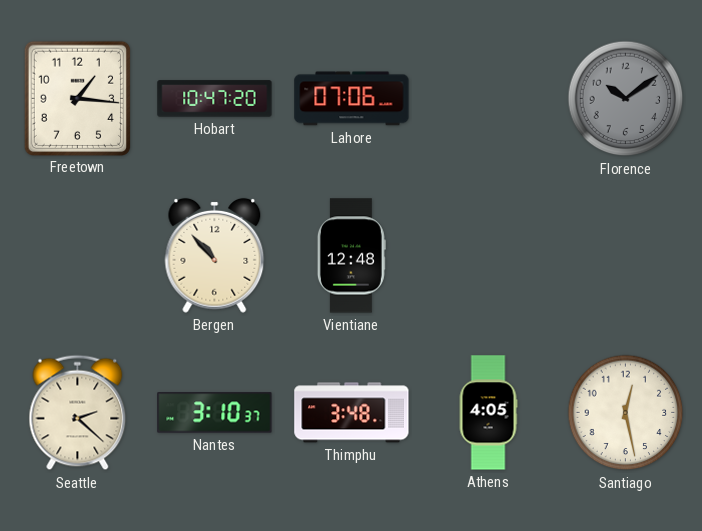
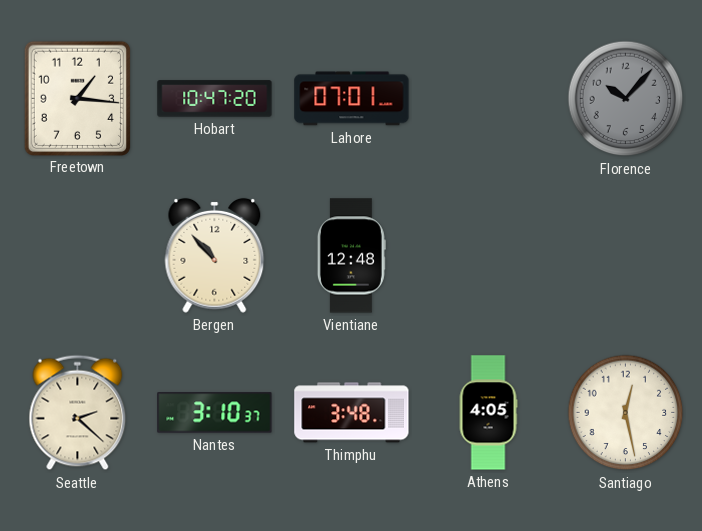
Lahore: 07:06 -> 07:01
Florence: 10:09 -> 10:07
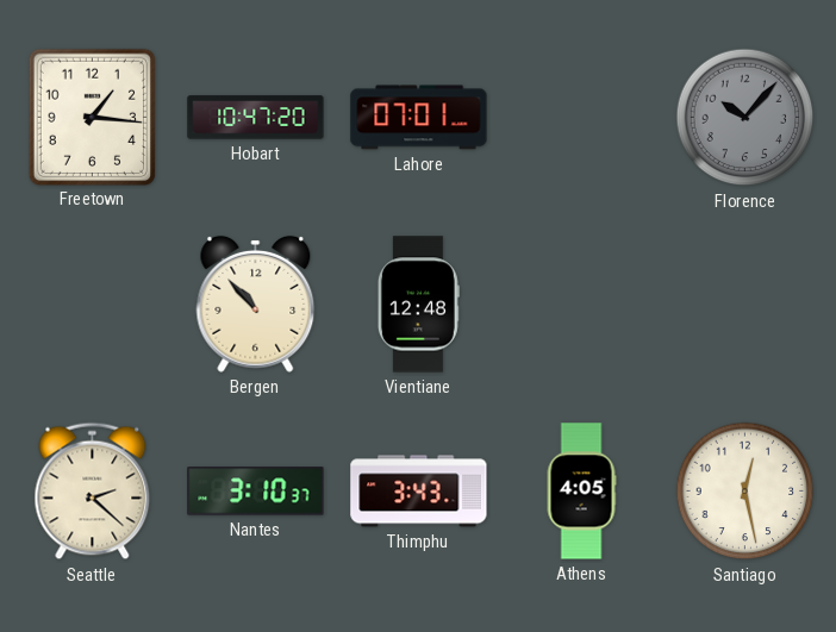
Thimphu: 3:48 -> 3:43
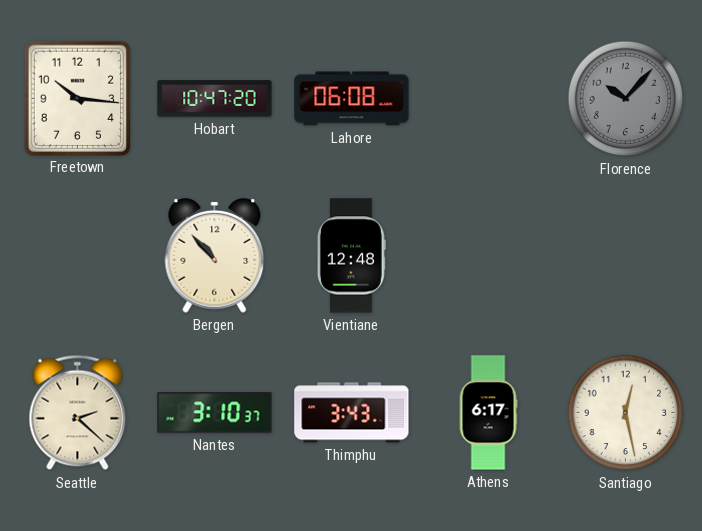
Freetown: 1:16 -> 10:16
Lahore: 07:01 -> 06:08
Athens: 4:05 -> 6:17
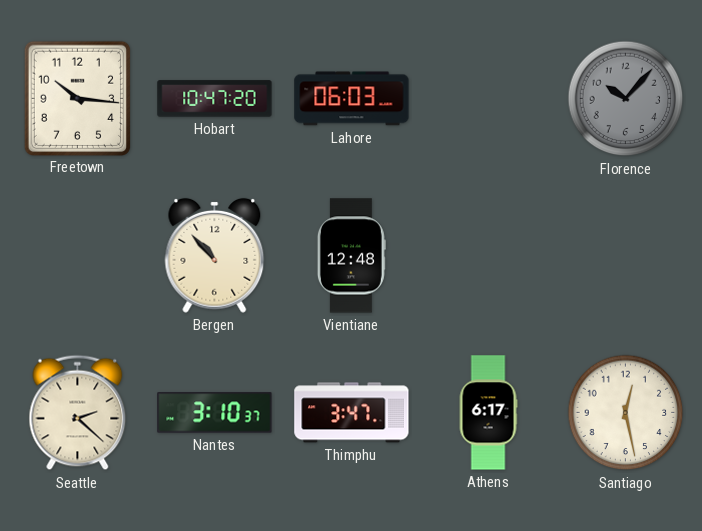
Lahore: 06:08 -> 06:03
Thimphu: 3:43 -> 3:47
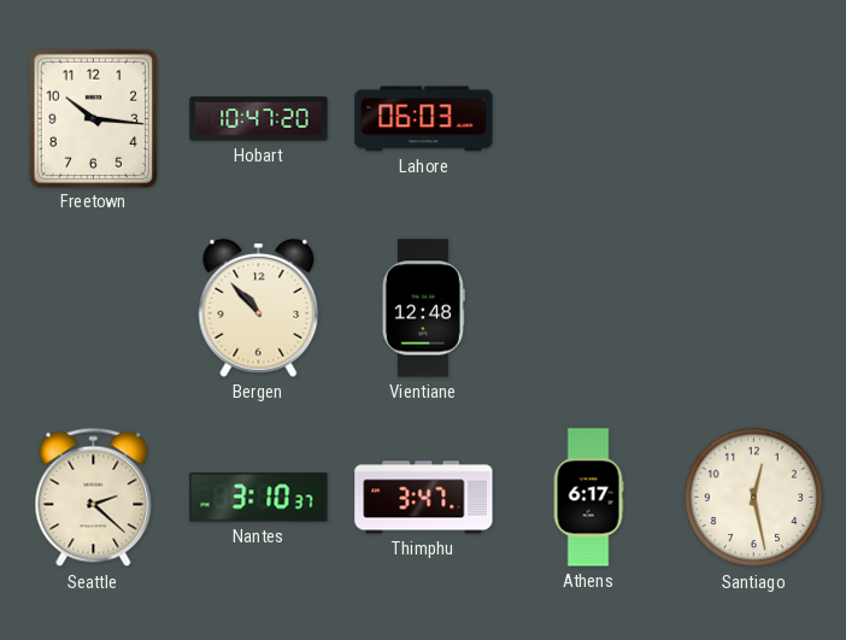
Florence: 10:07 -> none
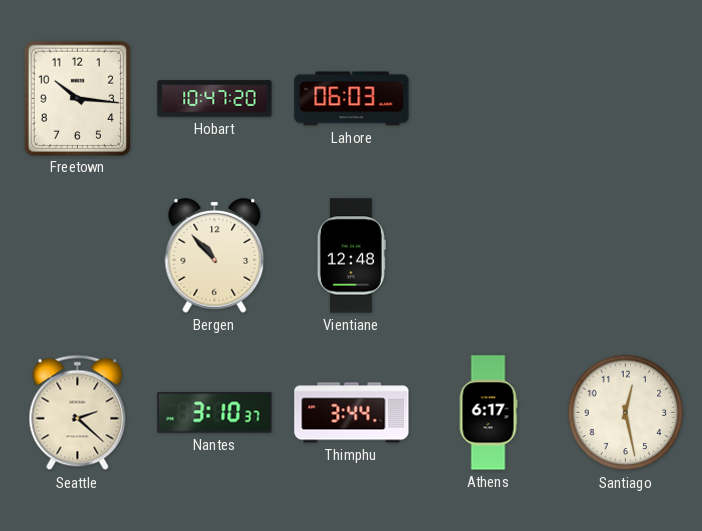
Thimphu: 3:47 -> 3:44
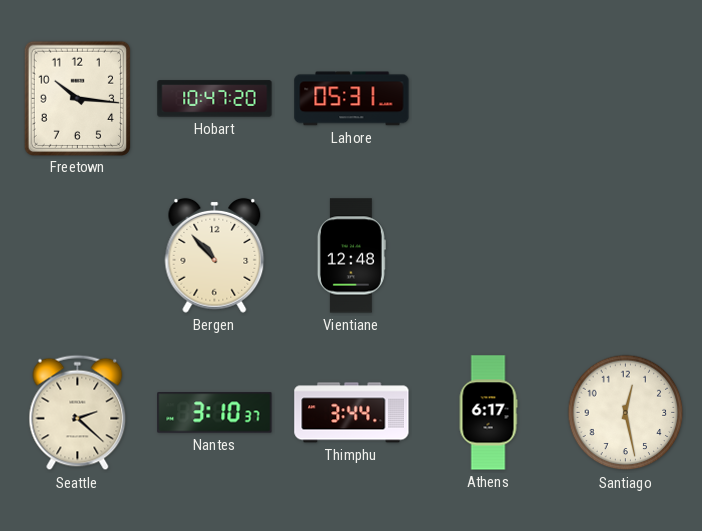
Lahore: 06:03 -> 05:31
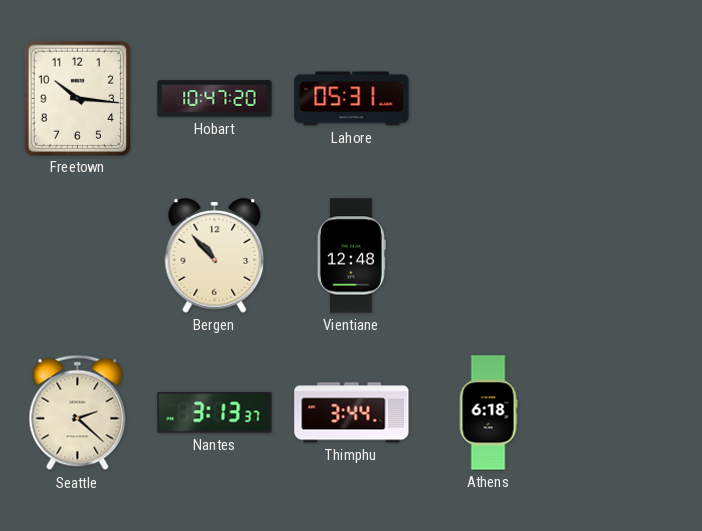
Nantes: 3:10 -> 3:13
Athens: 6:17 -> 6:18
Santiago: 12:28 -> none
